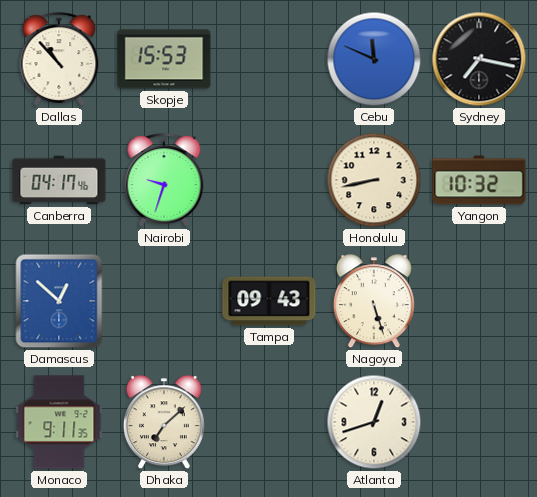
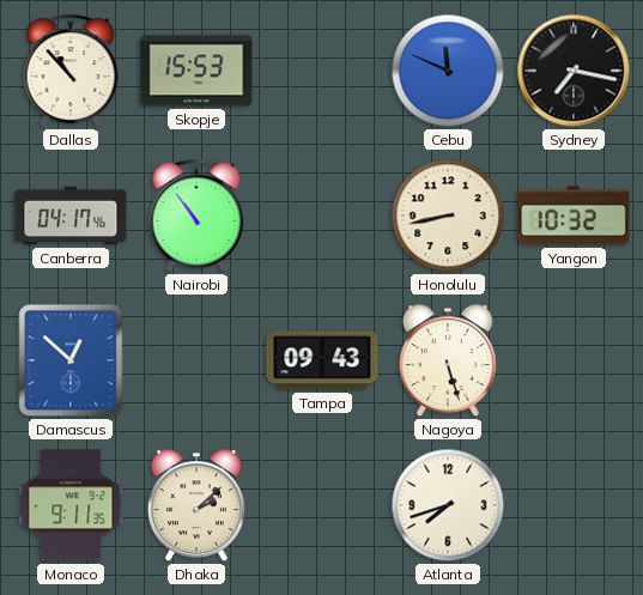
Nairobi: 9:33 -> 10:54
Dhaka: 7:08 -> 2:08
Atlanta: 12:42 -> 7:42
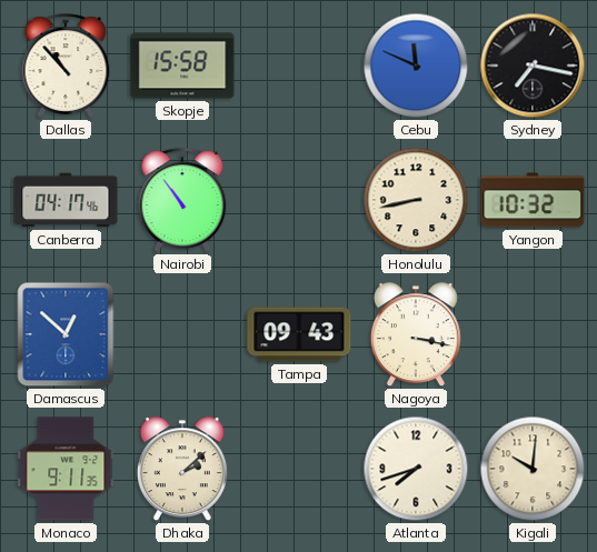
Skopje: 15:53 -> 15:58
Nagoya: 5:27 -> 3:17
Kigali: none -> 10:01
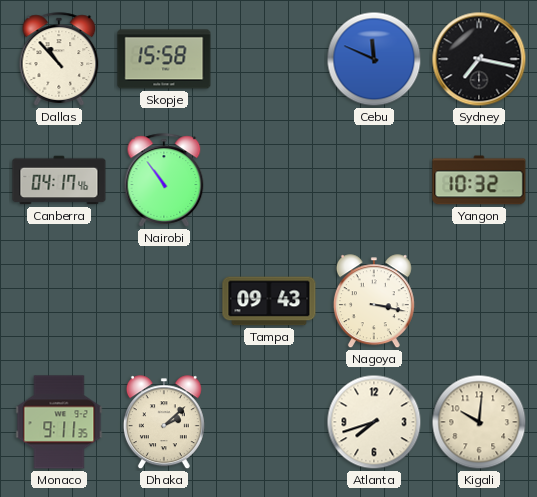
Honolulu: 8:43 -> none
Damascus: 12:52 -> none
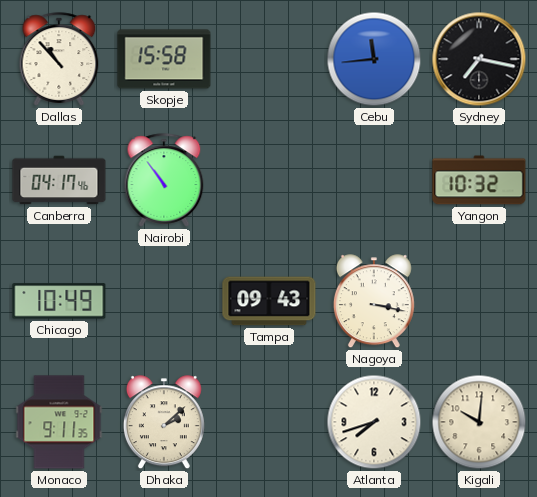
Cebu: 11:49 -> 11:44
Chicago: none -> 10:49
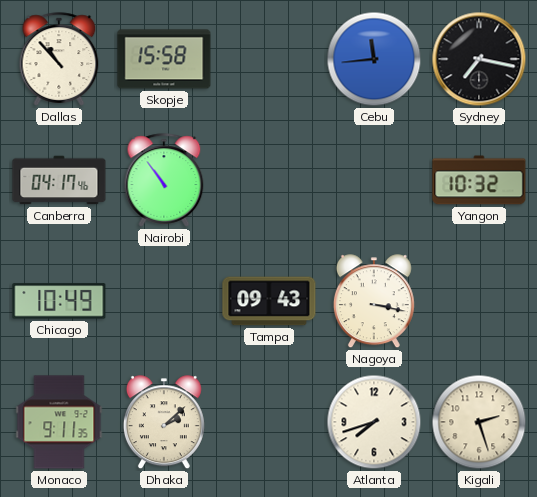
Kigali: 10:01 -> 2:27
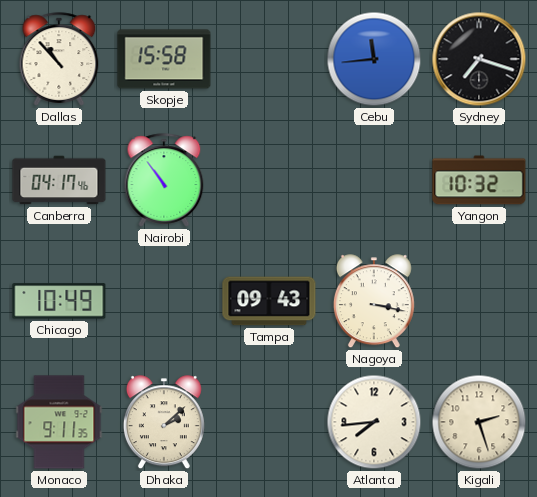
Sydney: 7:17 -> 7:18
Atlanta: 7:42 -> 7:44
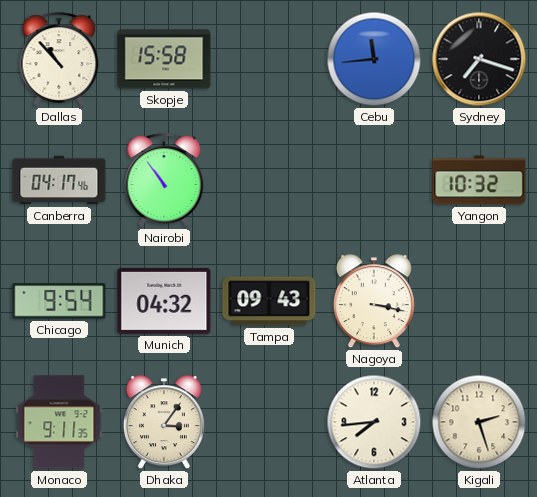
Chicago: 10:49 -> 9:54
Munich: none -> 04:32
Dhaka: 2:08 -> 3:06
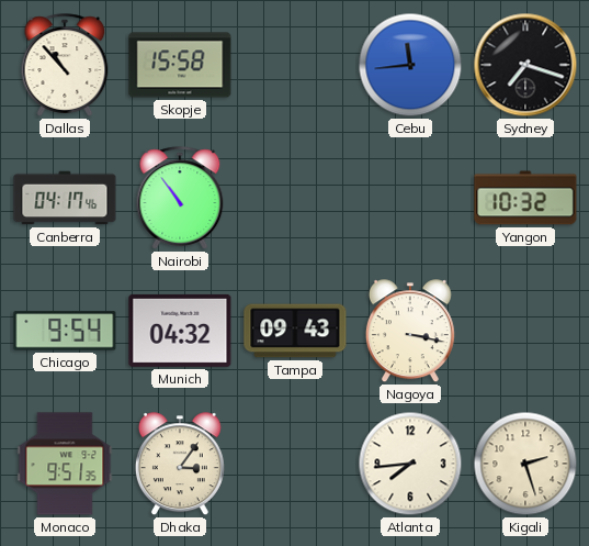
Monaco: 9:11 -> 9:51
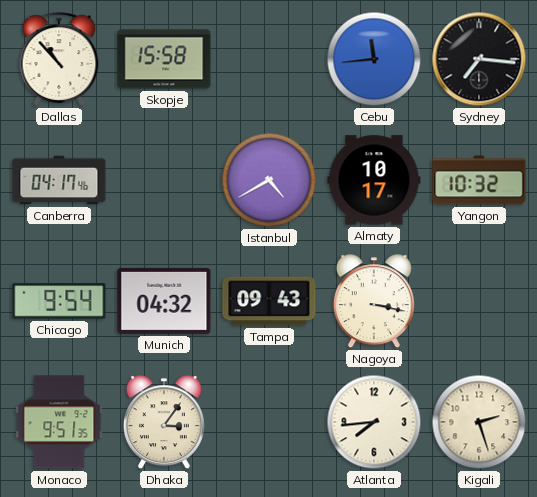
Sydney: 7:18 -> 7:16
Nairobi: 10:54 -> none
Istanbul: none -> 4:40
Almaty: none -> 10:17
